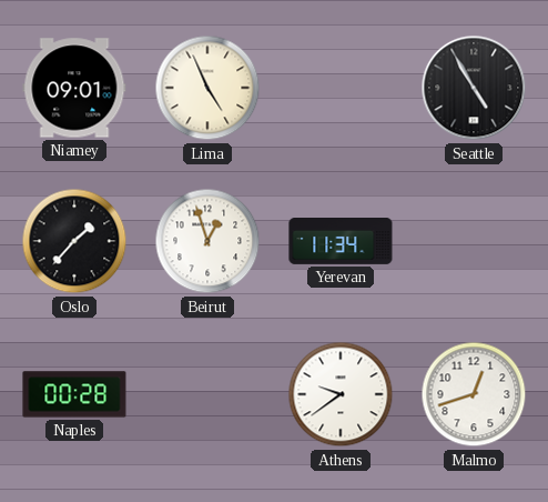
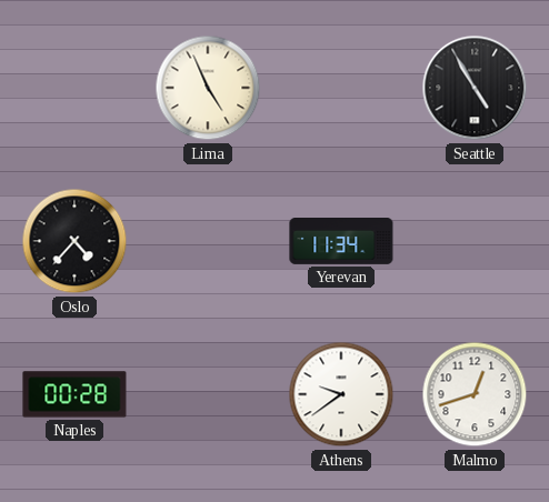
Niamey: 09:01 -> none
Oslo: 1:37 -> 4:37
Beirut: 12:57 -> none
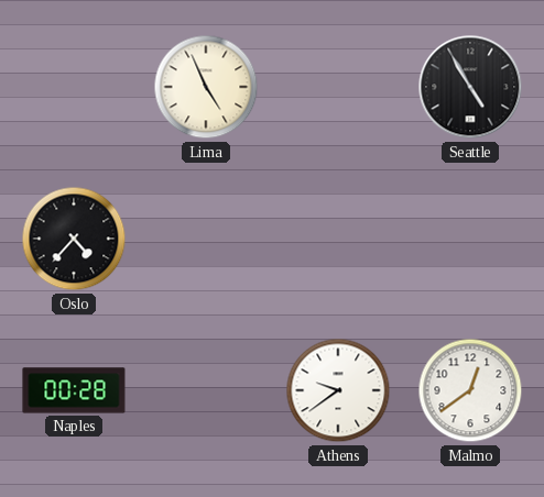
Yerevan: 11:34 -> none
Malmo: 12:42 -> 12:39
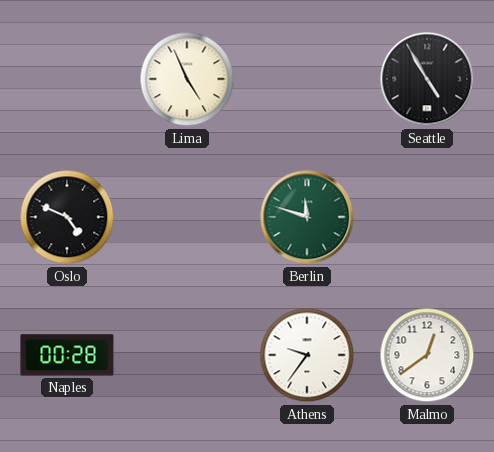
Oslo: 4:37 -> 4:49
Berlin: none -> 11:48
Athens: 9:39 -> 9:36
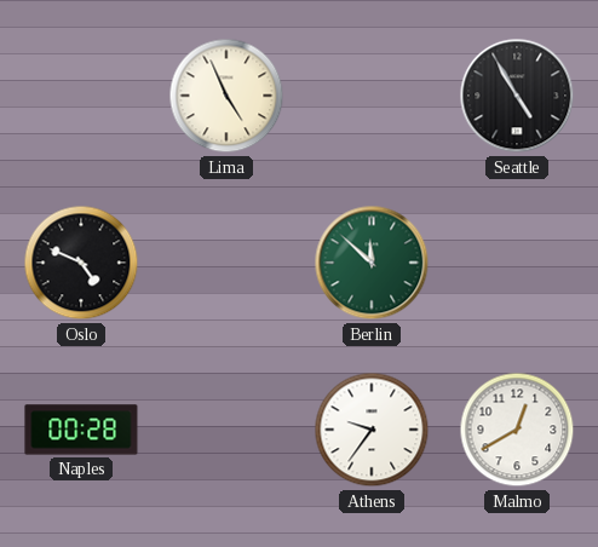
Berlin: 11:48 -> 11:52
Malmo: 12:39 -> 12:40
